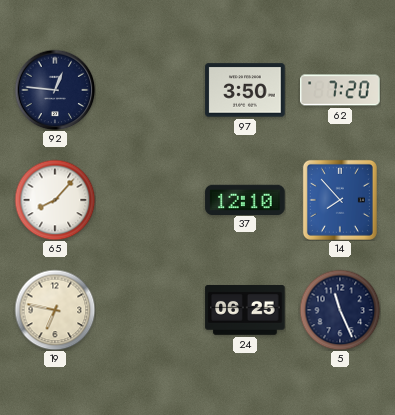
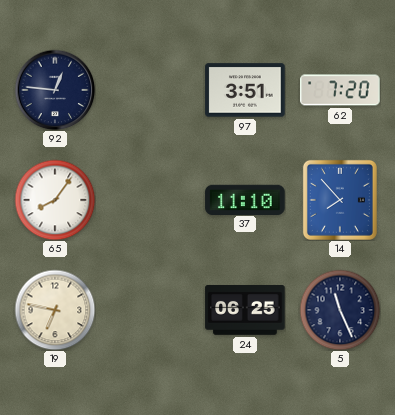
97: 3:50 -> 3:51
65: 8:07 -> 8:06
37: 12:10 -> 11:10
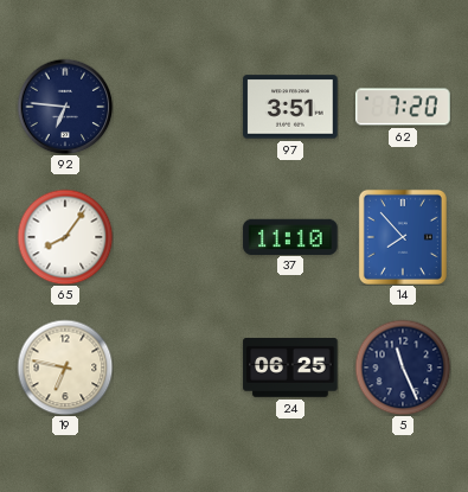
92: 12:46 -> 6:46
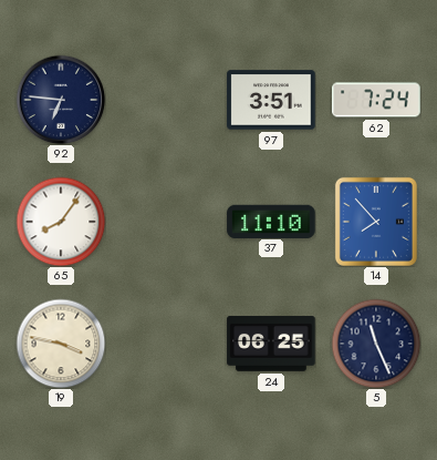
62: 7:20 -> 7:24
19: 6:47 -> 3:47
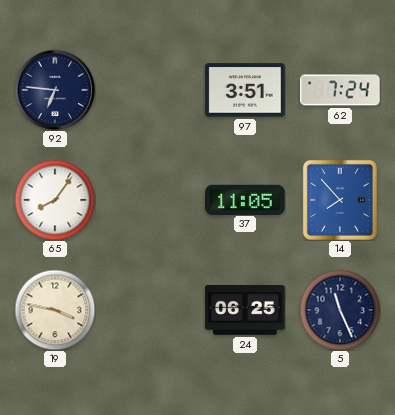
37: 11:10 -> 11:05
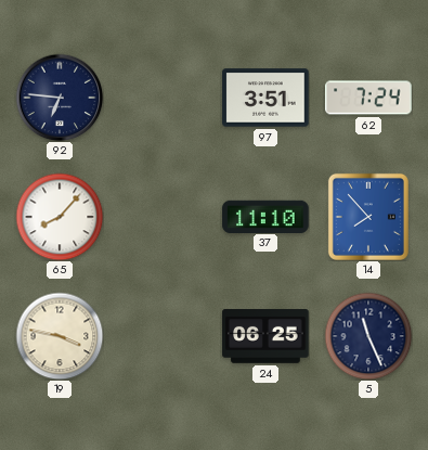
65: 8:06 -> 8:07
37: 11:05 -> 11:10
